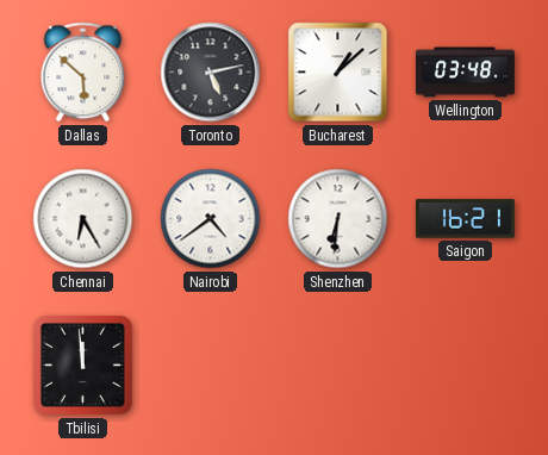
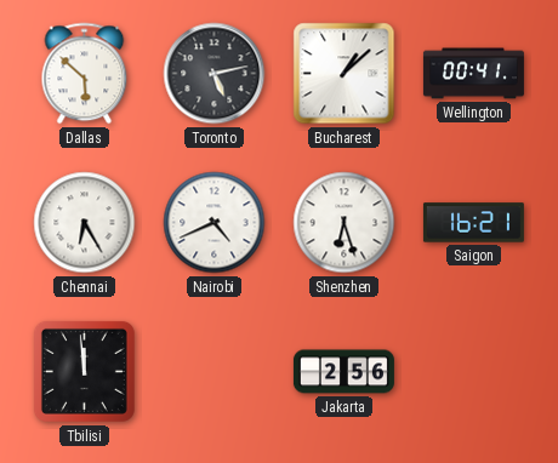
Wellington: 03:48 -> 00:41
Nairobi: 4:39 -> 4:41
Shenzhen: 6:31 -> 6:27
Jakarta: none -> 2:56
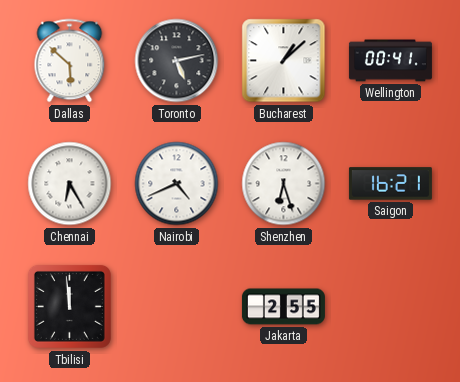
Jakarta: 2:56 -> 2:55
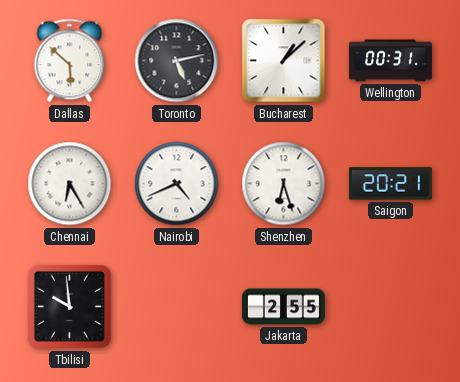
Wellington: 00:41 -> 00:31
Saigon: 16:21 -> 20:21
Tbilisi: 11:59 -> 9:59
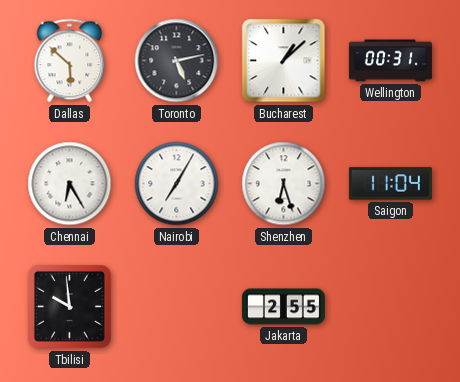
Nairobi: 4:41 -> 7:05
Saigon: 20:21 -> 11:04
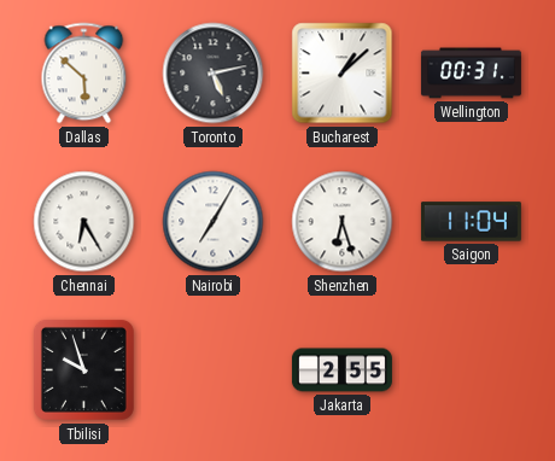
Tbilisi: 9:59 -> 9:57
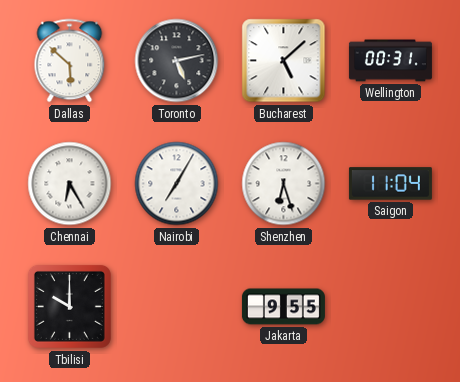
Bucharest: 1:08 -> 5:08
Tbilisi: 9:57 -> 10:00
Jakarta: 2:55 -> 9:55
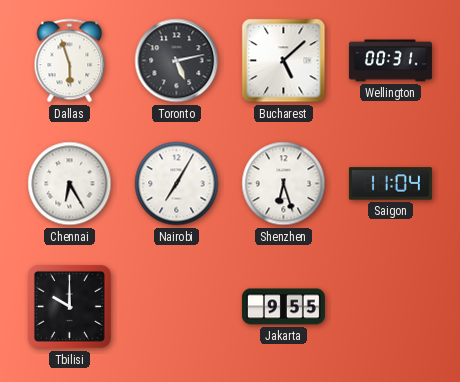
Dallas: 5:52 -> 5:57
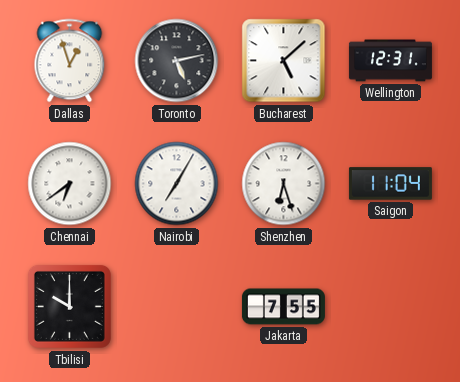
Dallas: 5:57 -> 12:57
Wellington: 00:31 -> 12:31
Chennai: 6:25 -> 6:39
Jakarta: 9:55 -> 7:55
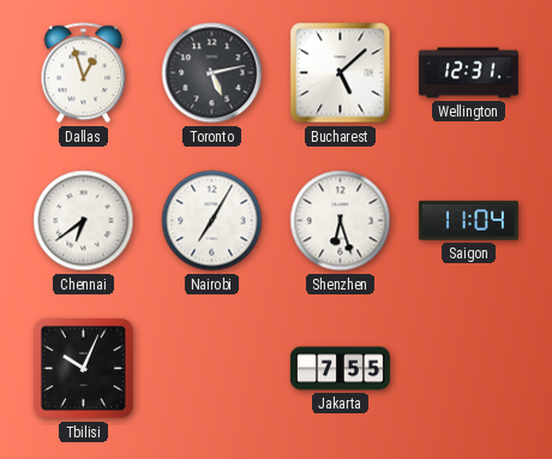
Tbilisi: 10:00 -> 10:04
